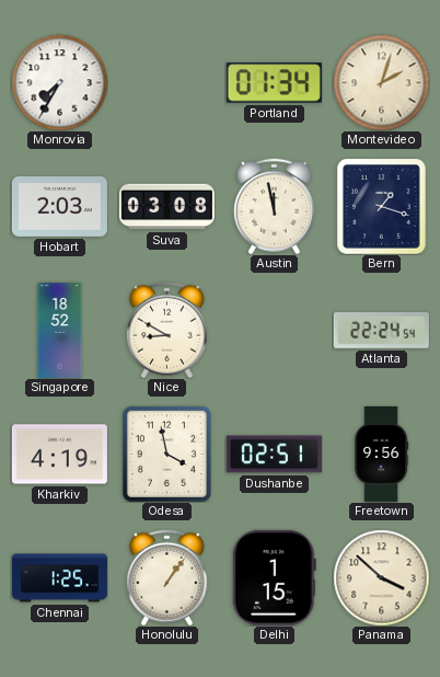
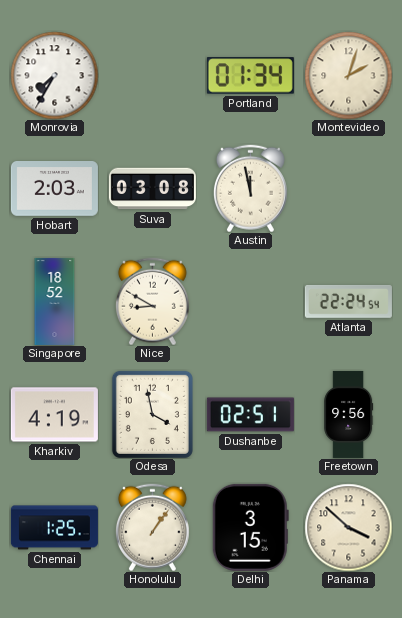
Bern: 1:18 -> none
Delhi: 1:15 -> 3:15
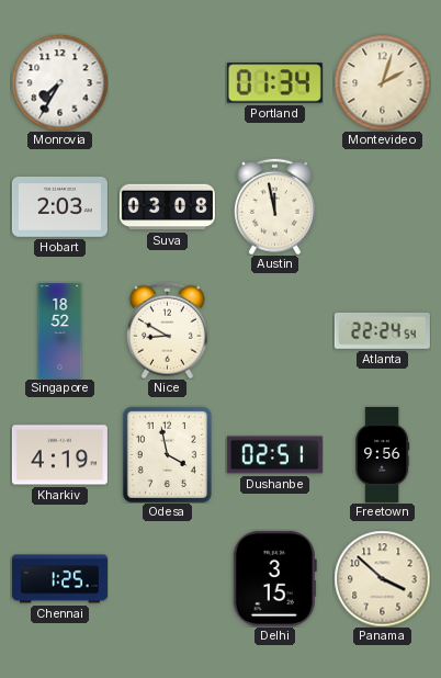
Honolulu: 1:06 -> none
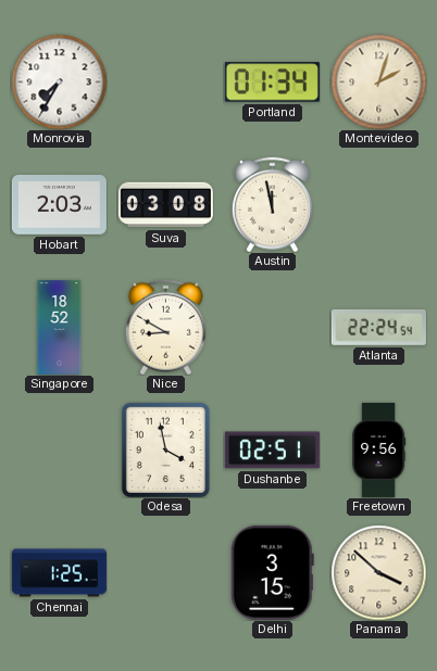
Kharkiv: 4:19 -> none
